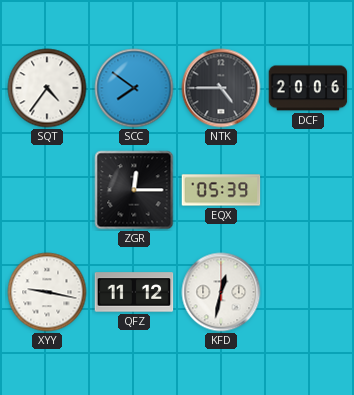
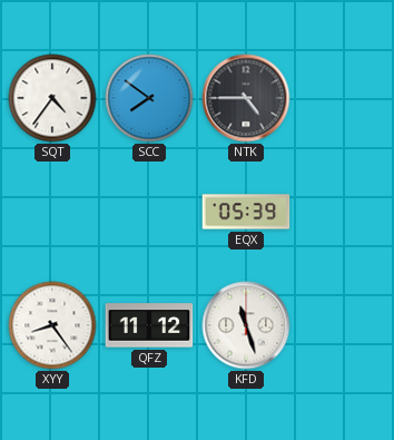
DCF: 20:06 -> none
ZGR: 12:15 -> none
XYY: 9:17 -> 8:24
KFD: 12:32 -> 11:27
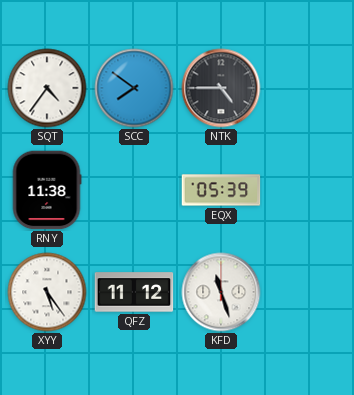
RNY: none -> 11:38
XYY: 8:24 -> 5:24
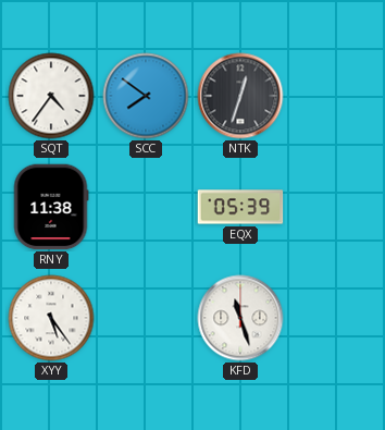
NTK: 4:45 -> 12:33
QFZ: 11:12 -> none
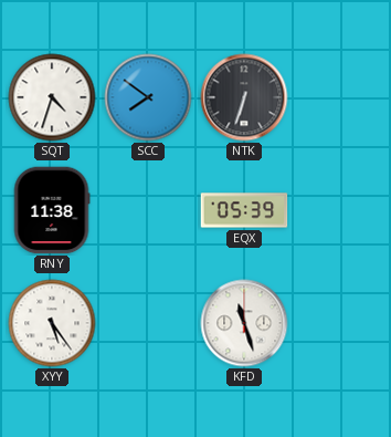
SQT: 4:36 -> 4:33
NTK: 12:33 -> 6:33
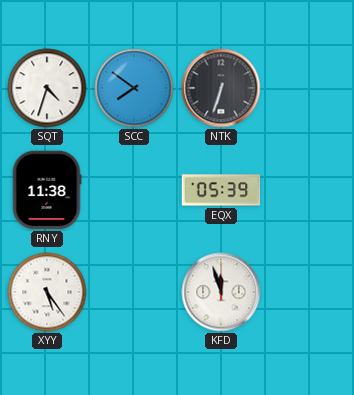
KFD: 11:27 -> 11:57
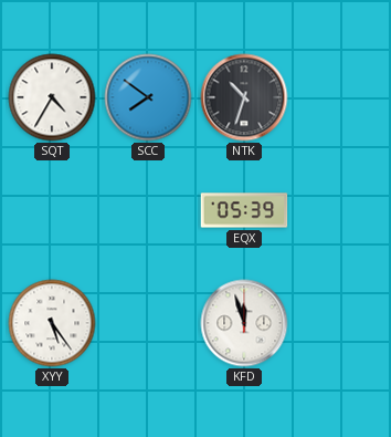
SQT: 4:33 -> 4:35
NTK: 6:33 -> 10:33
RNY: 11:38 -> none
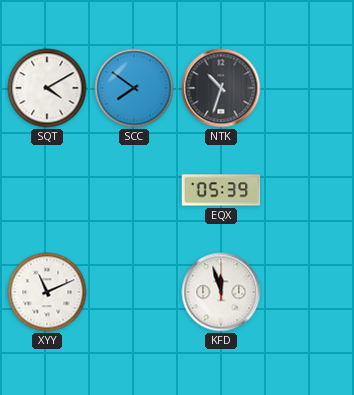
SQT: 4:35 -> 4:10
XYY: 5:24 -> 11:11
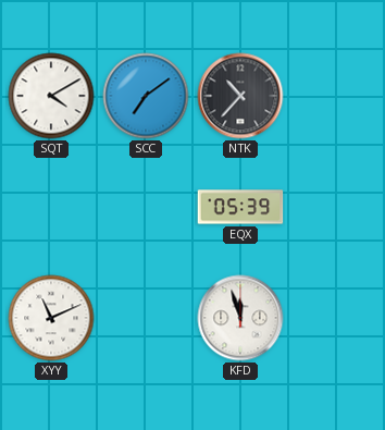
SCC: 7:51 -> 7:09
NTK: 10:33 -> 10:37
